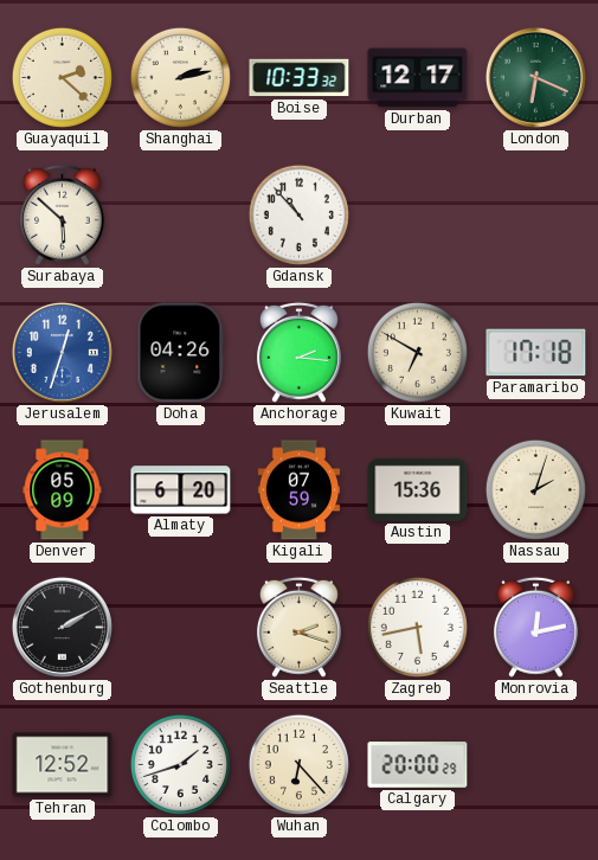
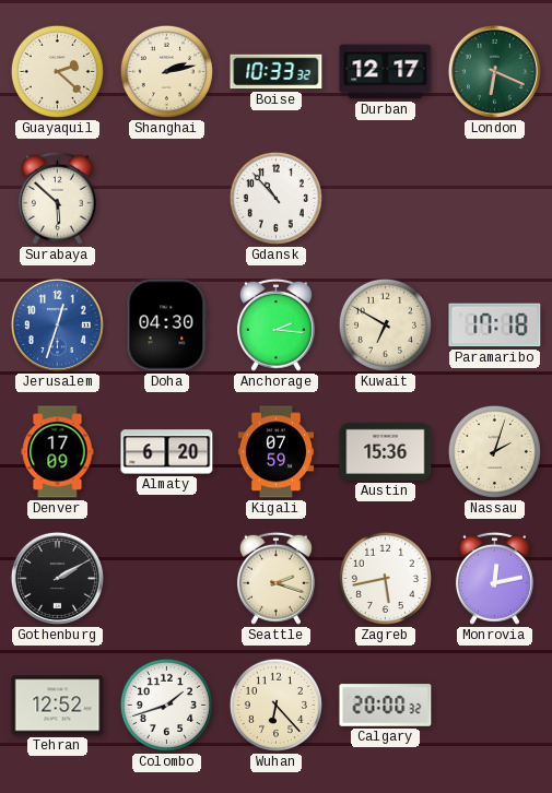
Doha: 04:26 -> 04:30
Denver: 05:09 -> 17:09
Calgary: 20:00:29 -> 20:00:32
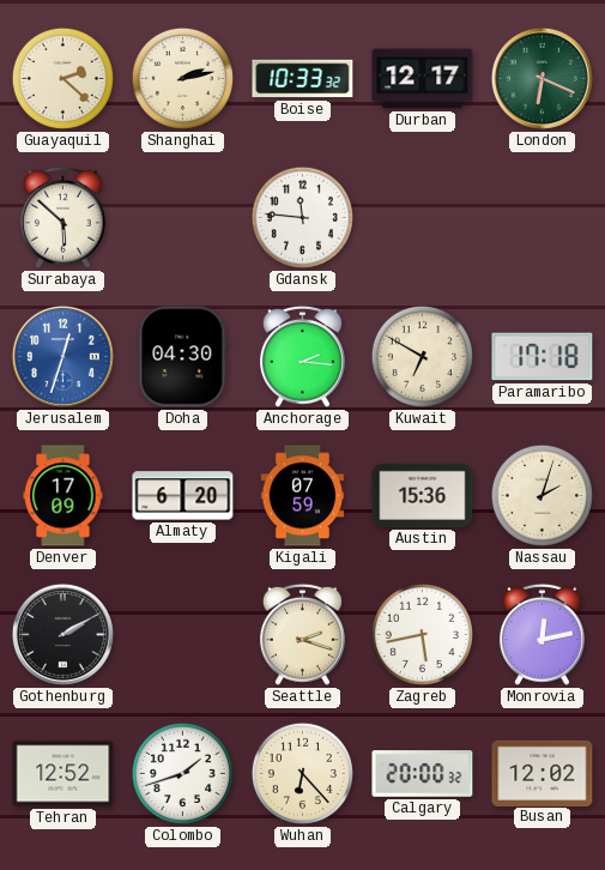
Gdansk: 10:53 -> 11:46
Busan: none -> 12:02
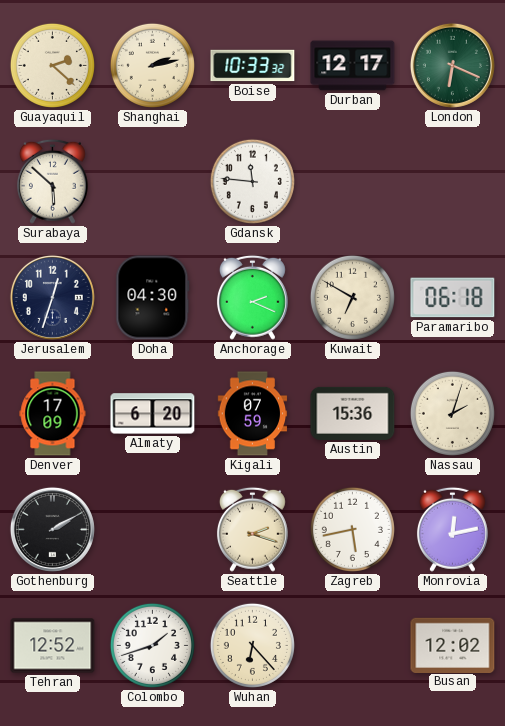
Jerusalem dial: blue -> navy
Anchorage: 2:16 -> 2:19
Paramaribo: 17:18 -> 06:18
Calgary: 20:00 -> none
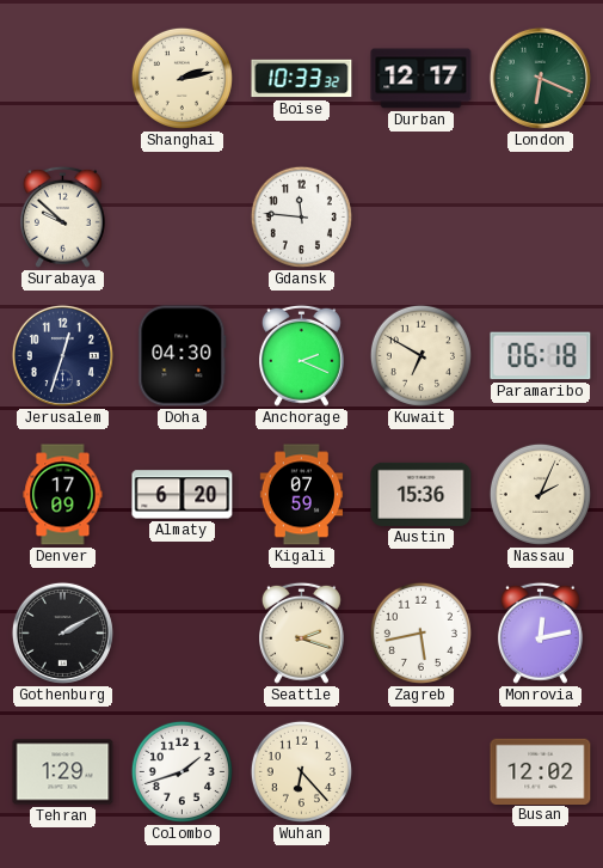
Guayaquil: 2:22 -> none
Surabaya: 5:52 -> 9:52
Nassau: 2:03 -> 2:04
Tehran: 12:52 -> 1:29
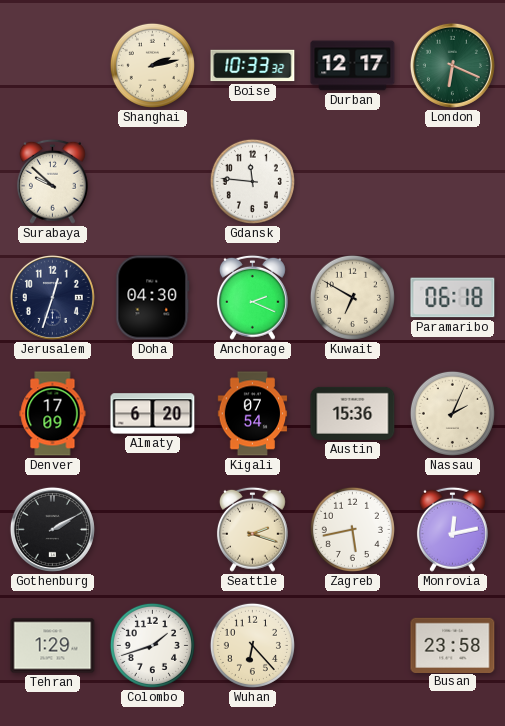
Kigali: 07:59 -> 07:54
Busan: 12:02 -> 23:58
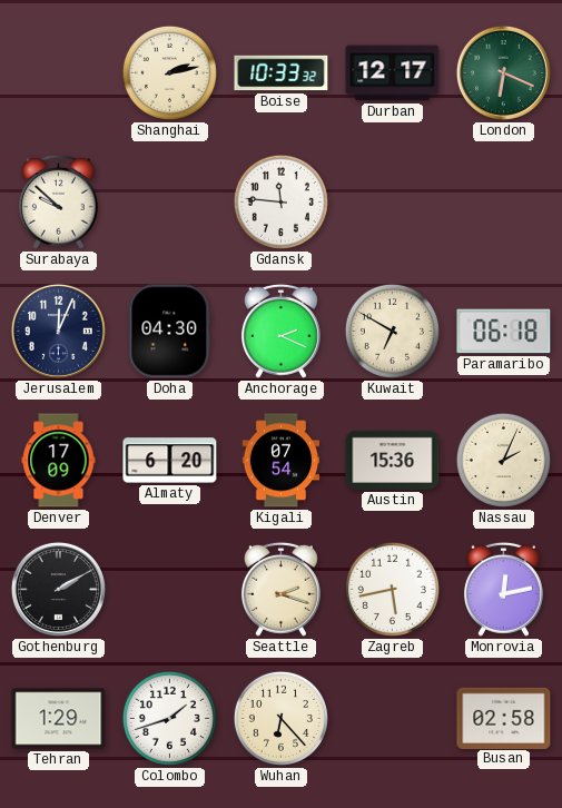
Jerusalem: 12:33 -> 12:04
Busan: 23:58 -> 02:58
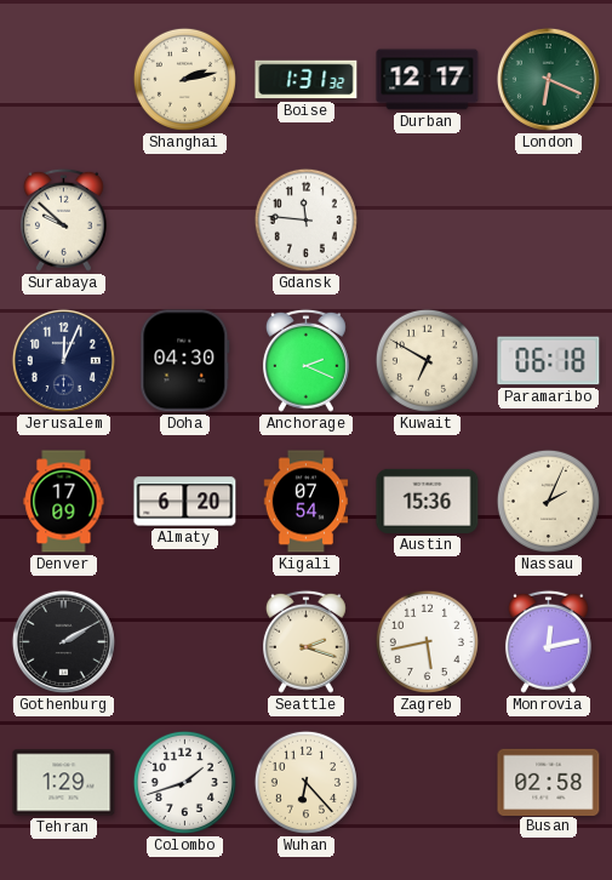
Boise: 10:33 -> 1:31
